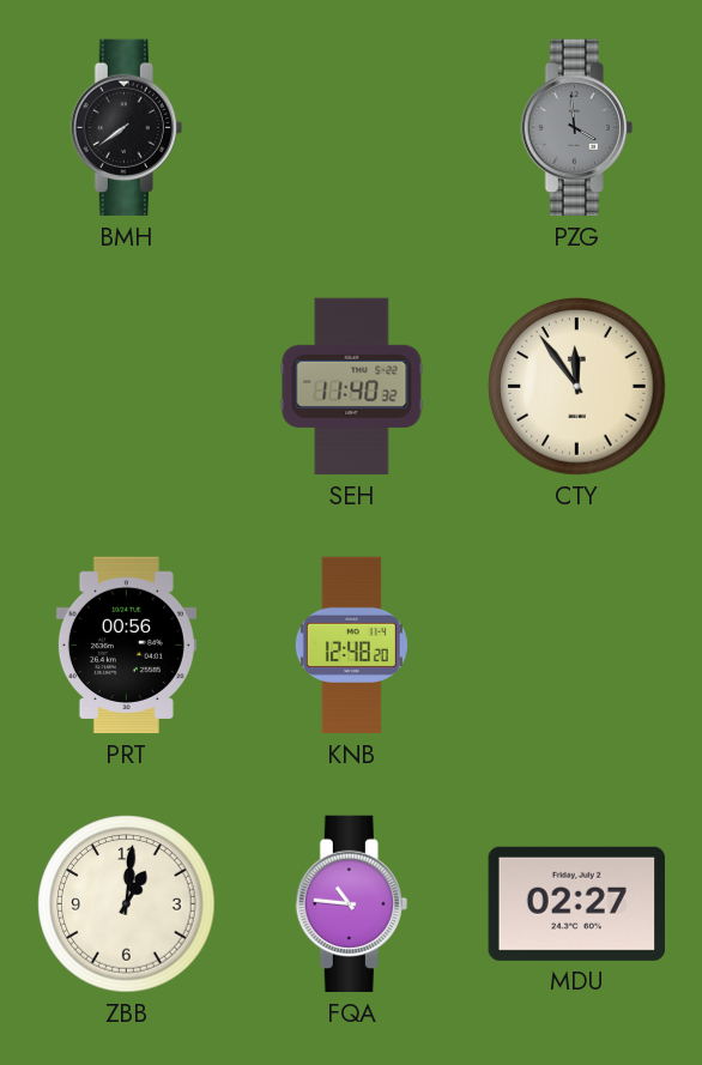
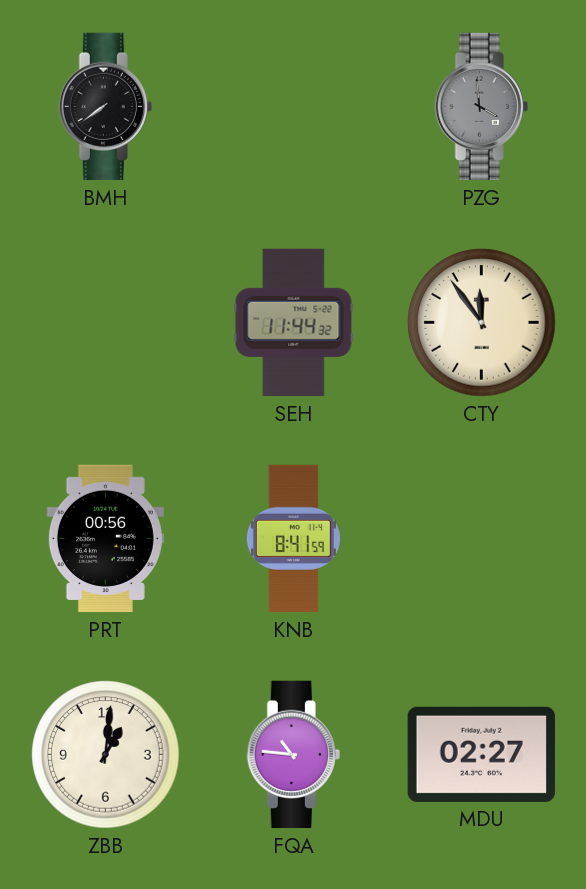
SEH: 11:40 -> 11:44
KNB: 12:48 -> 8:41
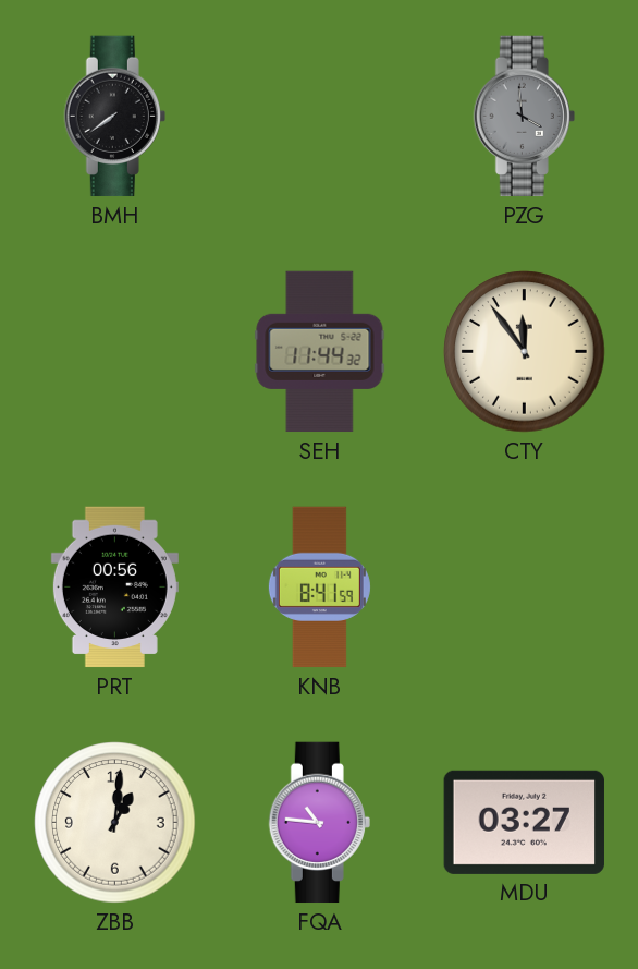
MDU: 02:27 -> 03:27
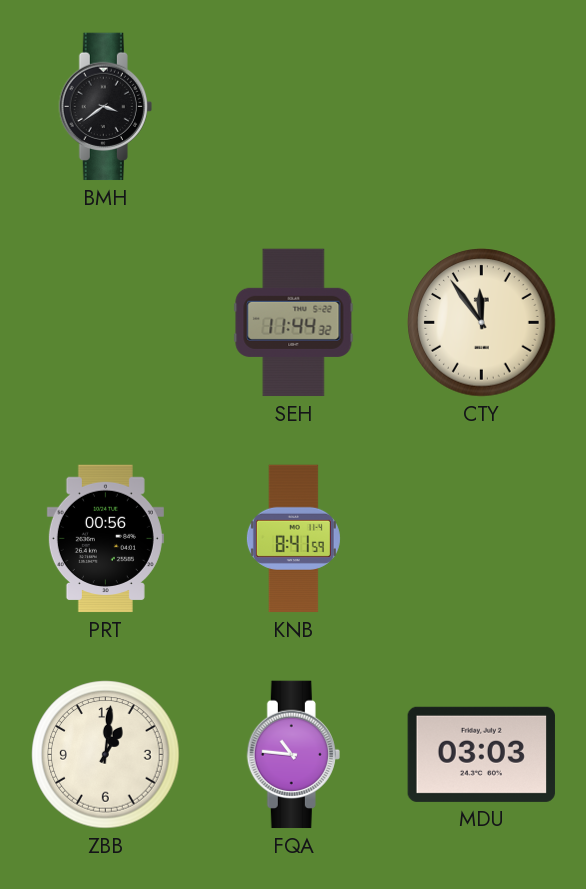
BMH: 7:39 -> 3:39
PZG: 3:59 -> none
MDU: 03:27 -> 03:03
